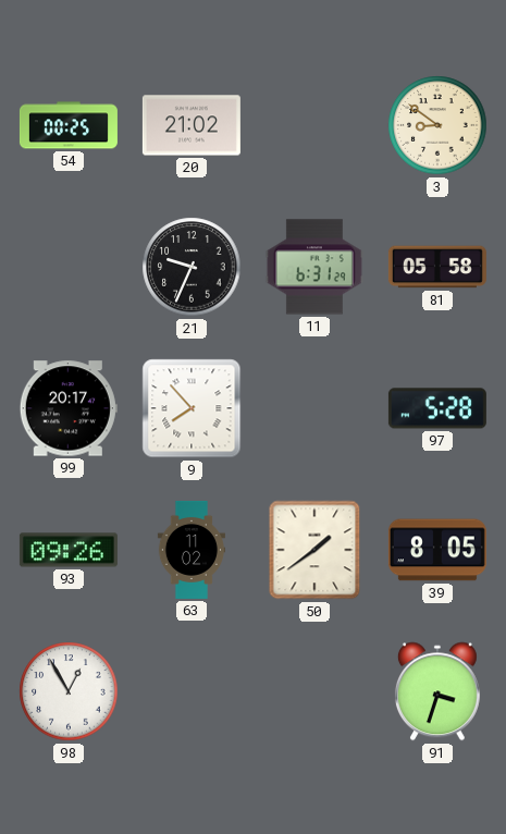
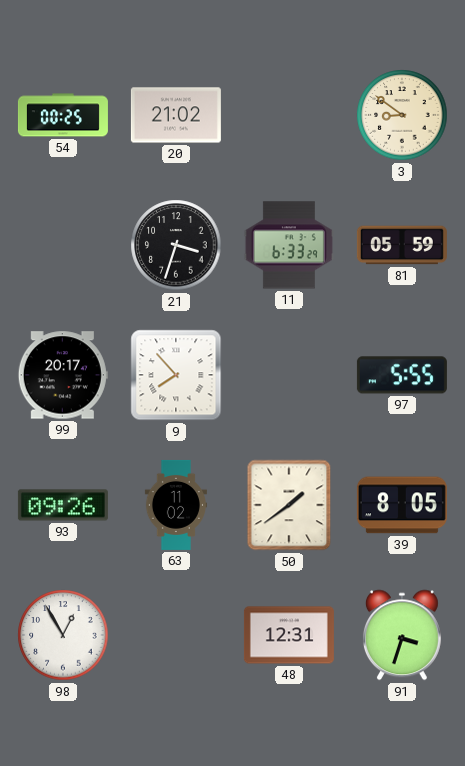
21: 9:34 -> 3:33
11: 6:31 -> 6:33
81: 05:58 -> 05:59
97: 5:28 -> 5:55
48: none -> 12:31
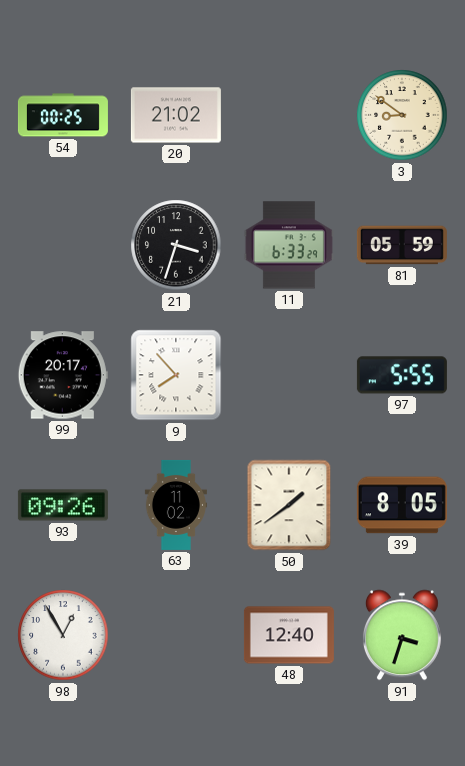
48: 12:31 -> 12:40
